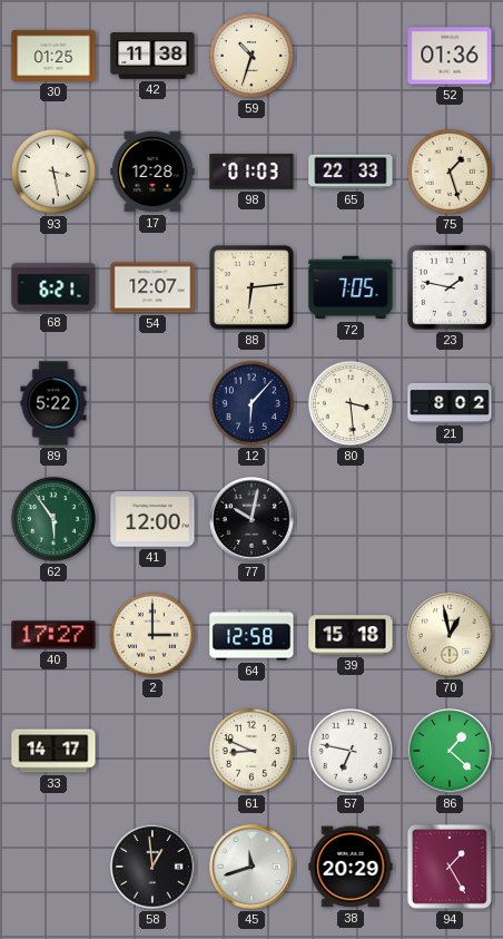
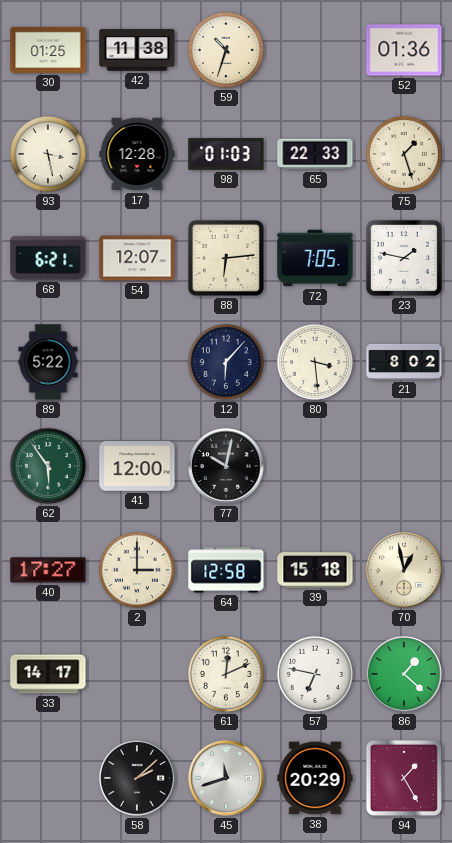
61: 8:49 -> 12:11
58: 12:59 -> 2:08
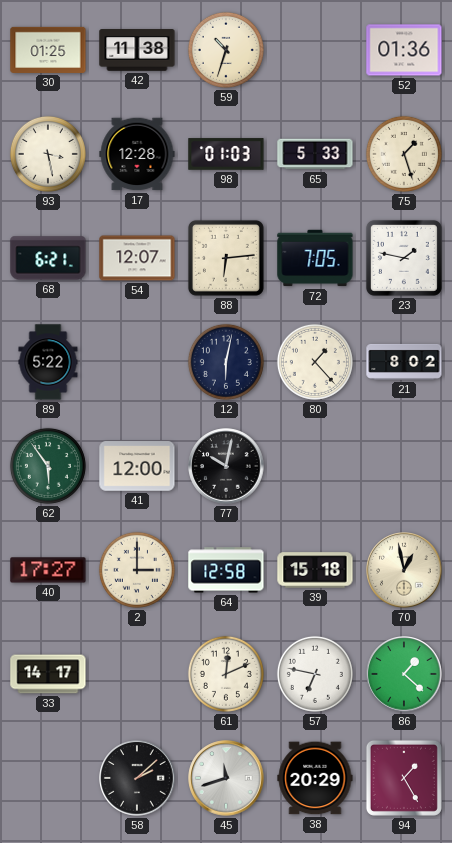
65: 22:33 -> 5:33
12: 6:07 -> 6:02
80: 3:29 -> 1:23
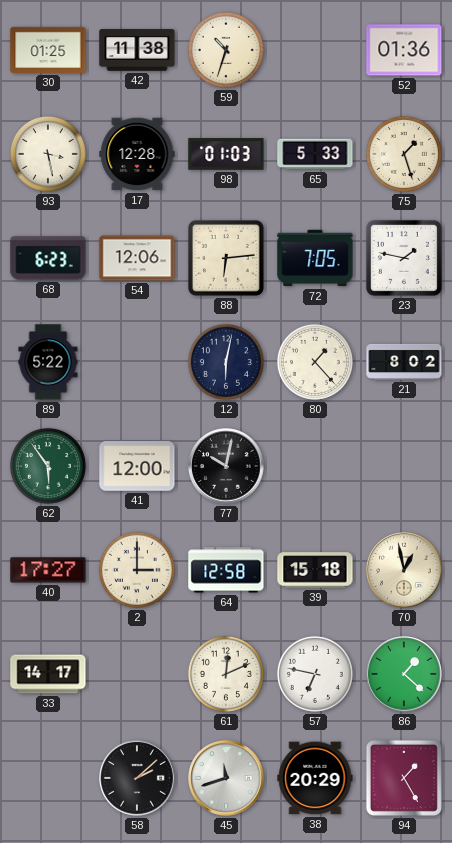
68: 6:21 -> 6:23
54: 12:07 -> 12:06
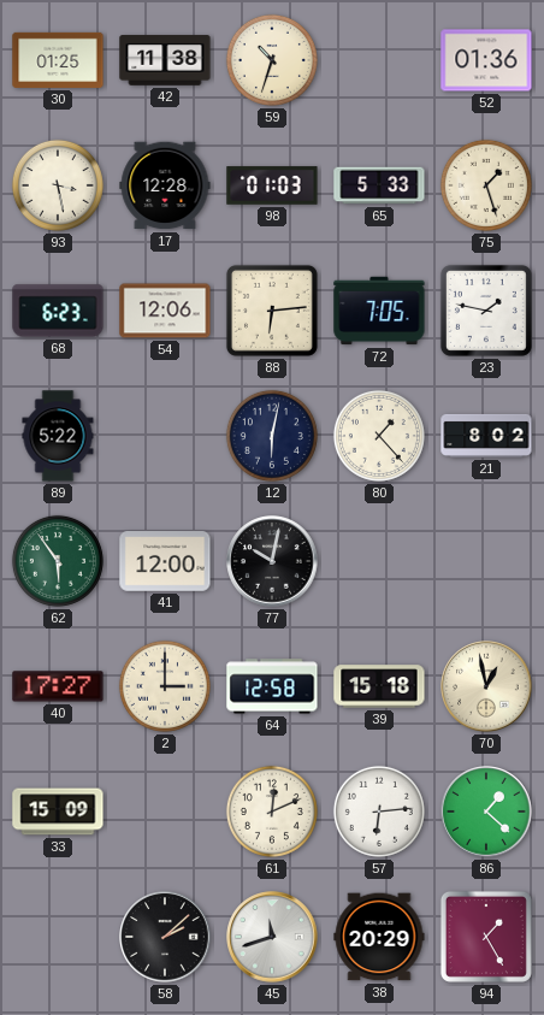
33: 14:17 -> 15:09
57: 6:47 -> 6:14
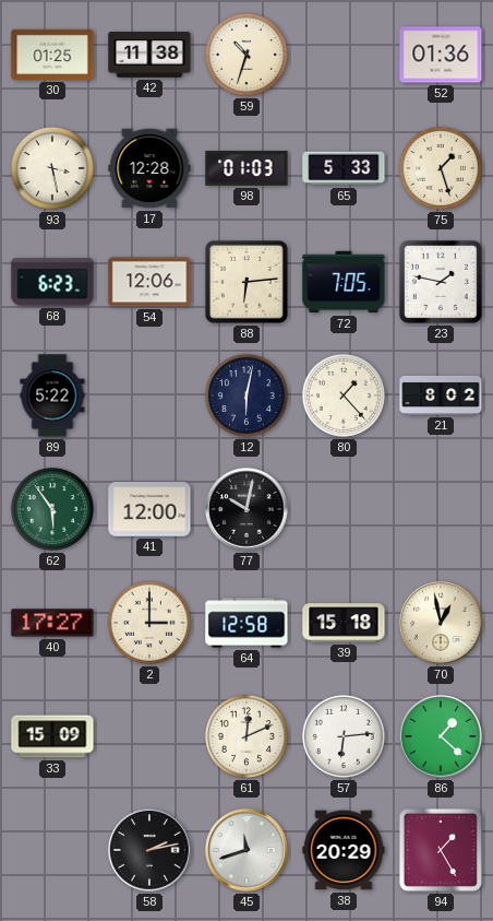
58: 2:08 -> 2:13
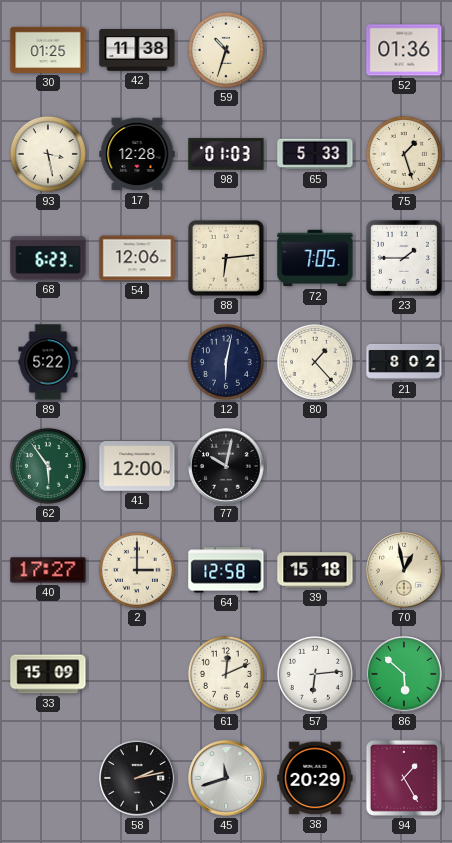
23: 1:47 -> 1:45
86: 1:22 -> 5:52
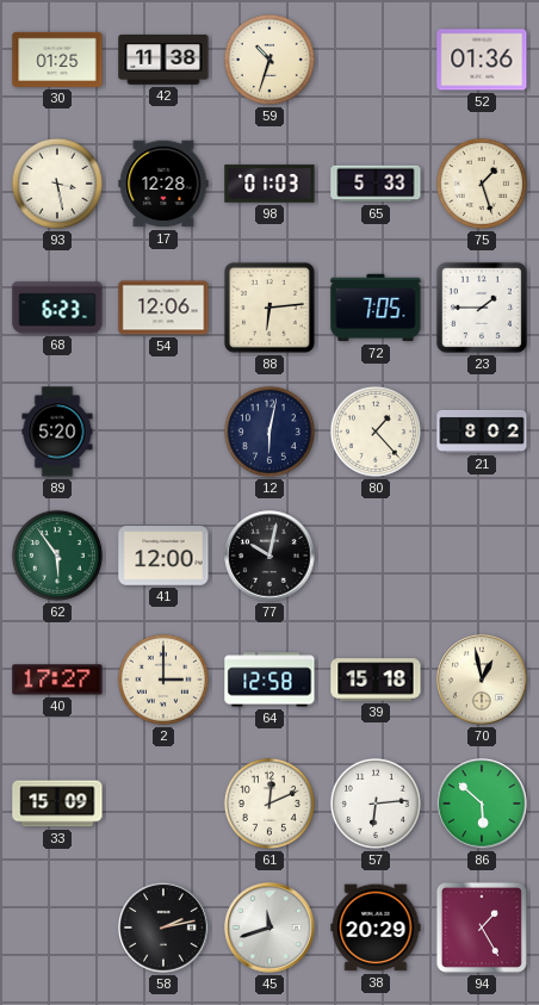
89: 5:22 -> 5:20
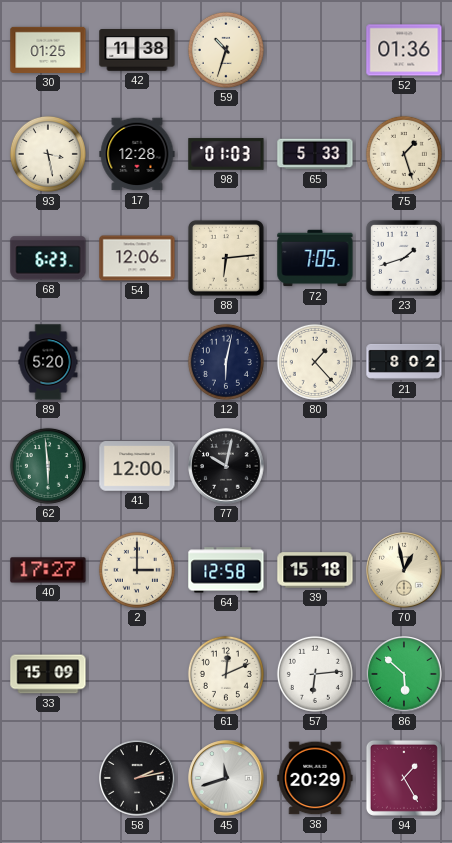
23: 1:45 -> 1:42
62: 5:54 -> 5:59
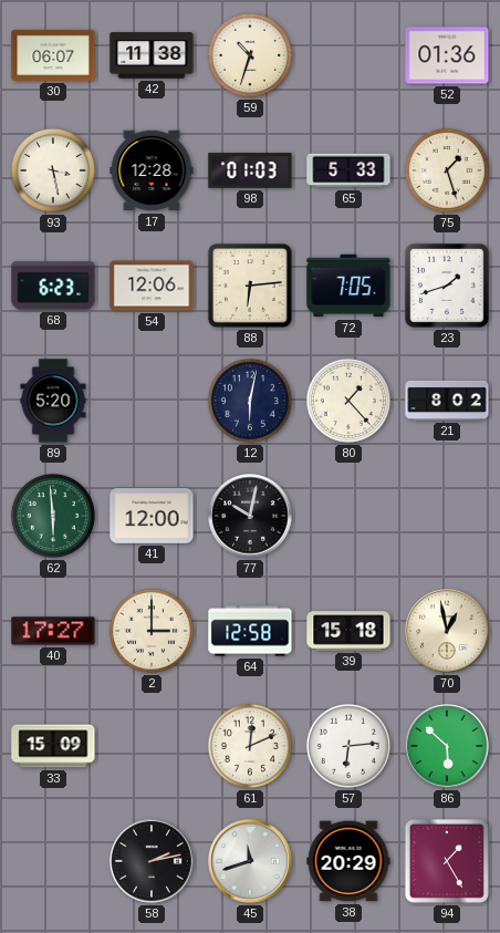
30: 01:25 -> 06:07
